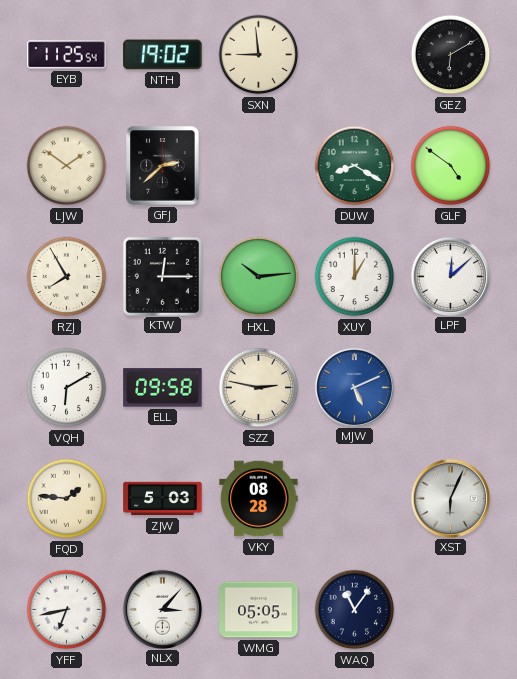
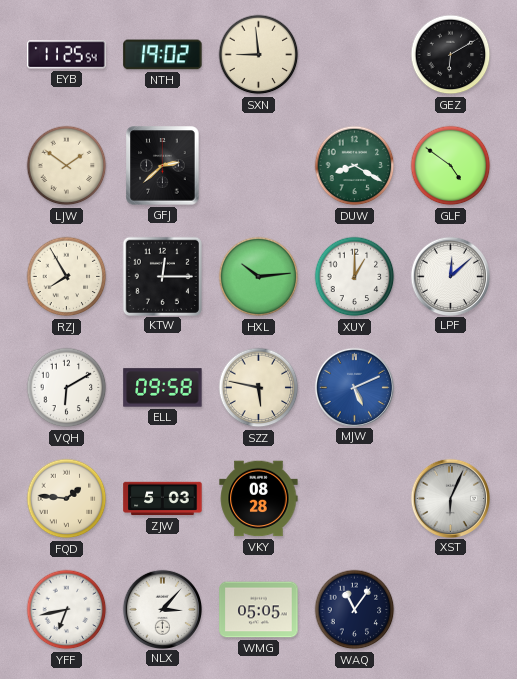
SZZ: 2:47 -> 5:47
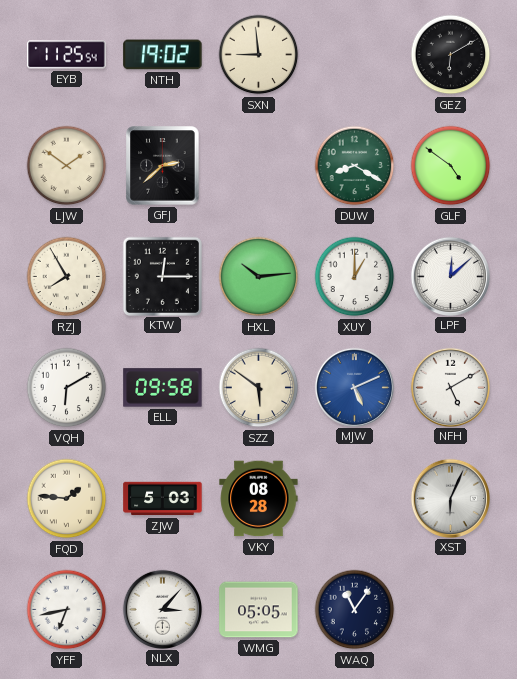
SZZ: 5:47 -> 5:51
NFH: none -> 5:10
